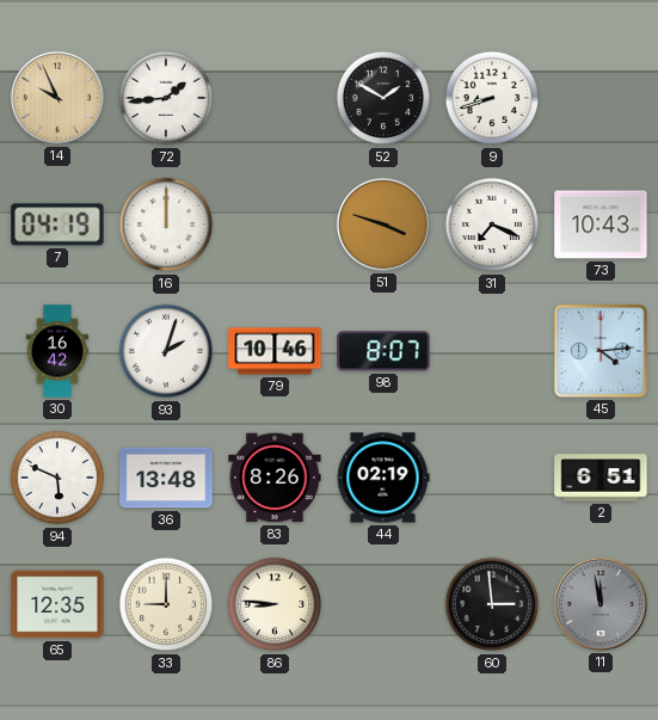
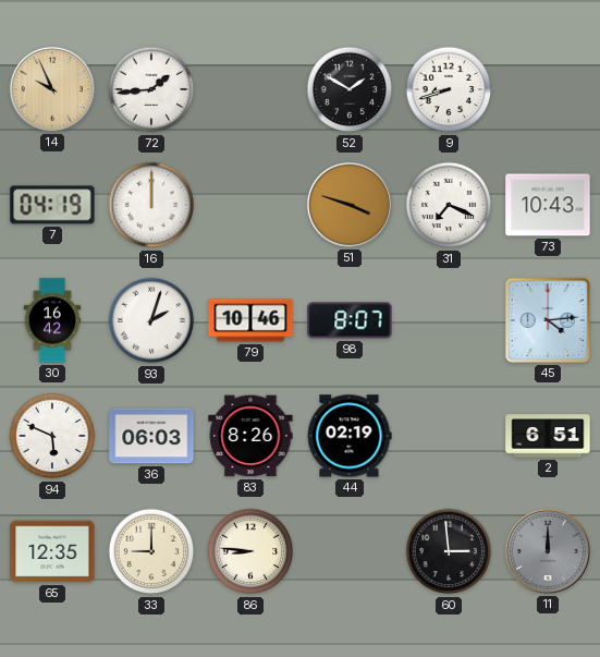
36: 13:48 -> 06:03
11: 11:58 -> 12:00
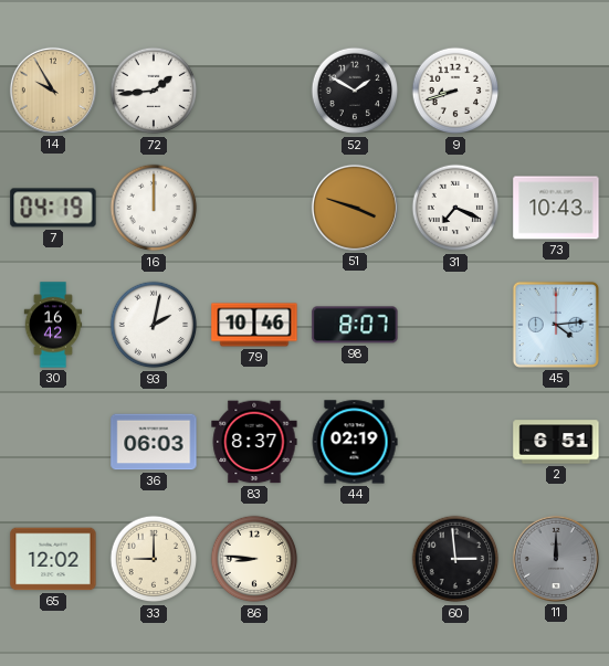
14: 9:56 -> 9:55
93: 2:03 -> 2:02
94: 5:49 -> none
83: 8:26 -> 8:37
65: 12:35 -> 12:02
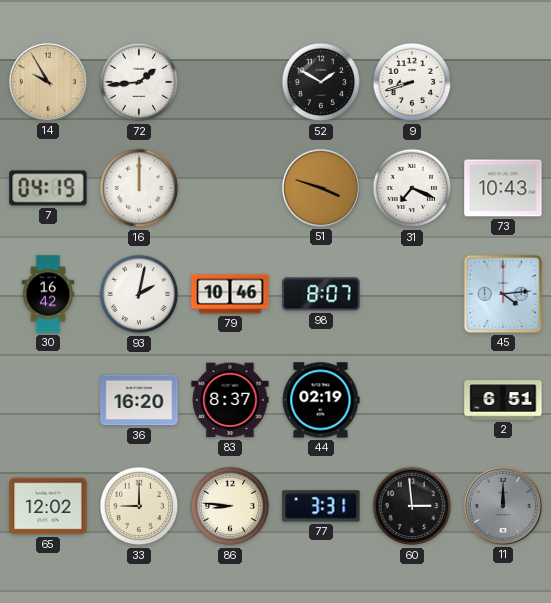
36: 06:03 -> 16:20
77: none -> 3:31
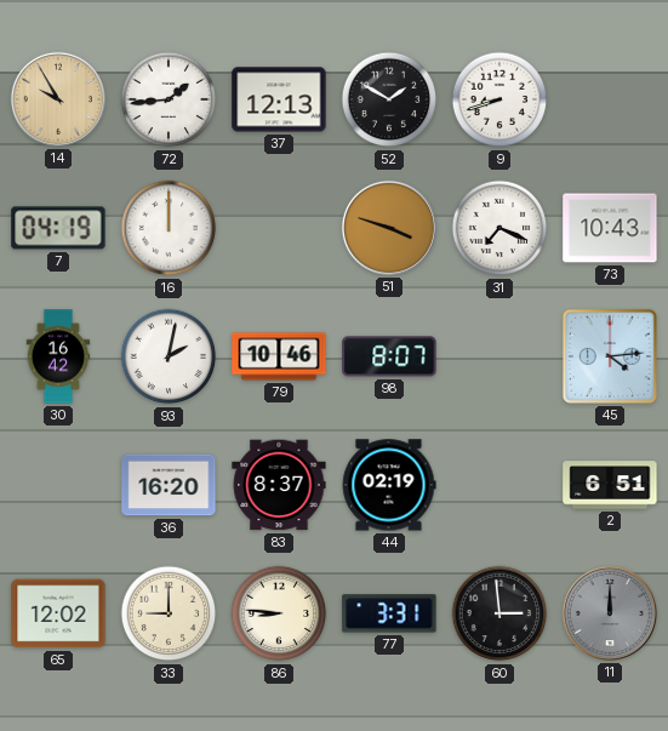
37: none -> 12:13
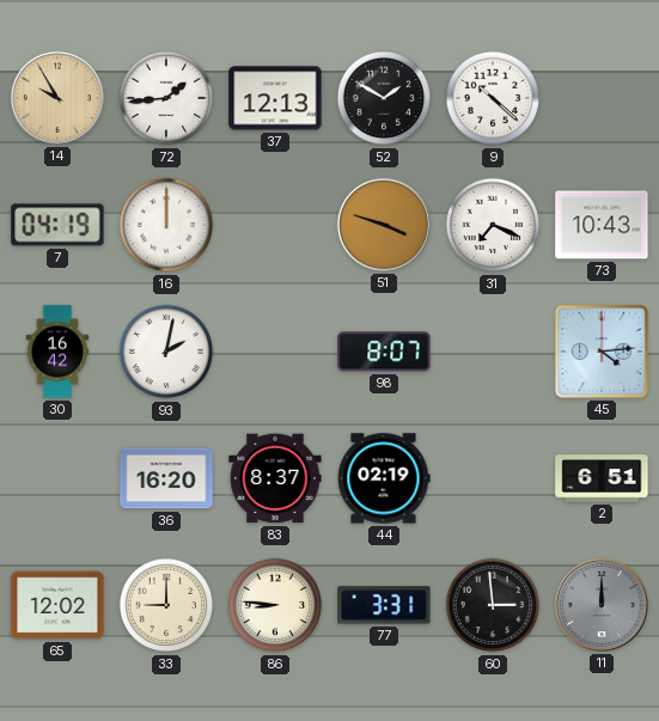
9: 8:42 -> 10:22
79: 10:46 -> none
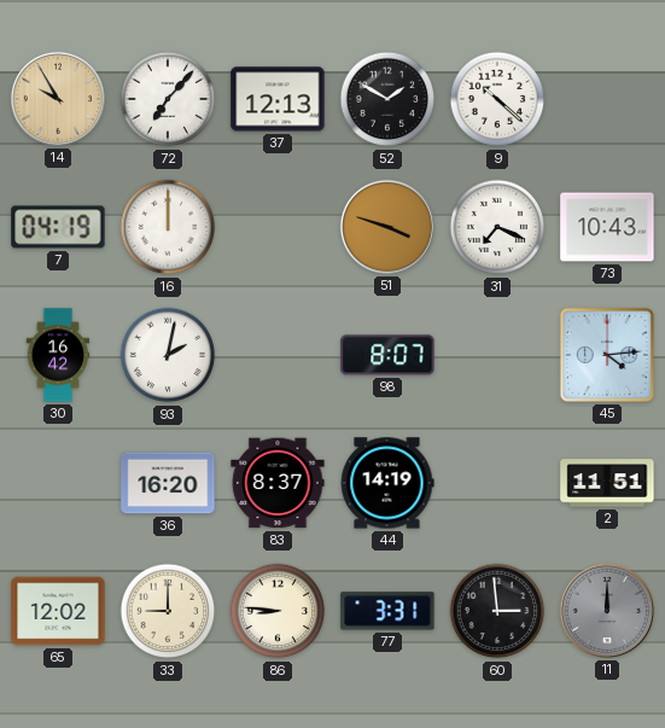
72: 1:44 -> 7:07
44: 02:19 -> 14:19
2: 6:51 -> 11:51
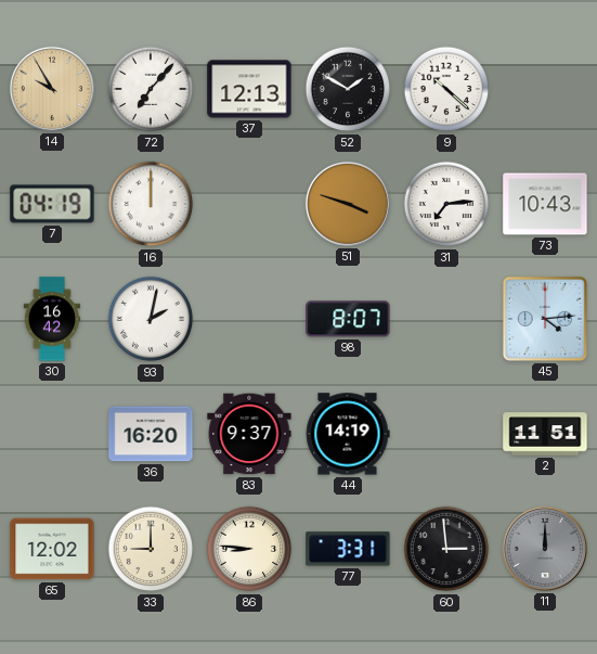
31: 7:19 -> 7:14
83: 8:37 -> 9:37
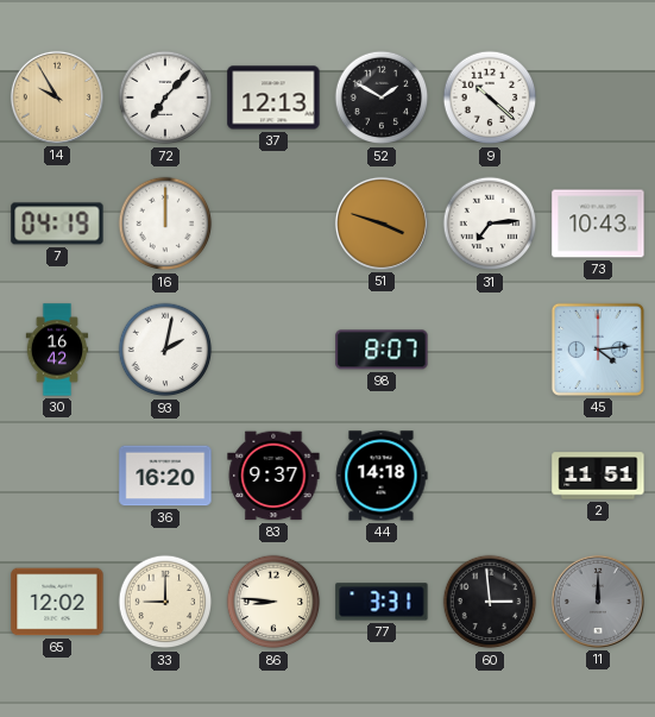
44: 14:19 -> 14:18
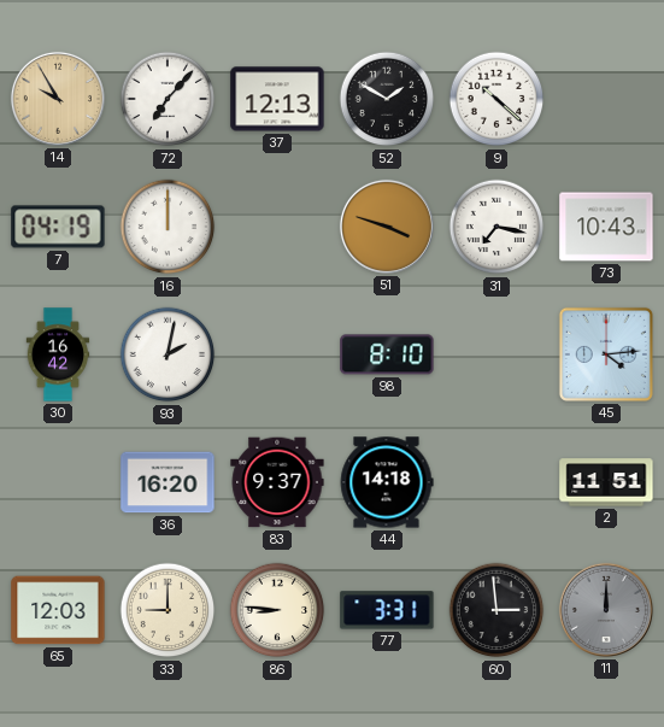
31: 7:14 -> 7:17
98: 8:07 -> 8:10
65: 12:02 -> 12:03
